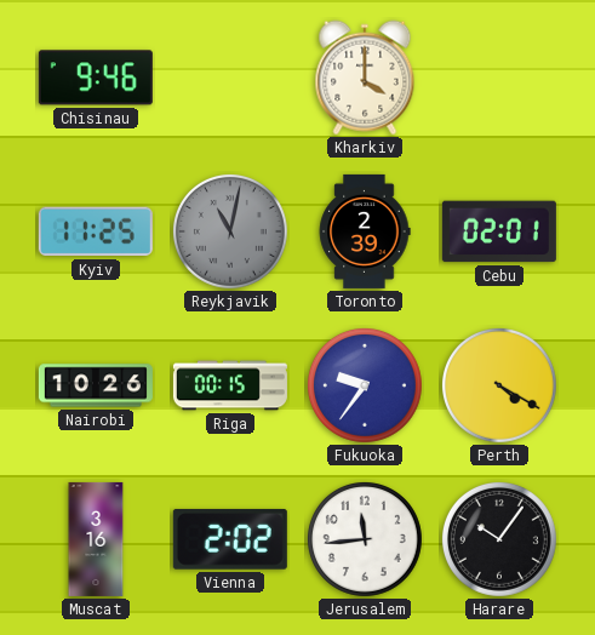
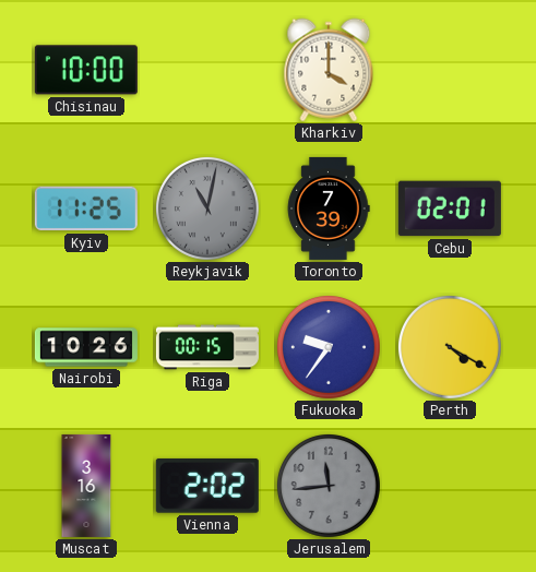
Chisinau: 9:46 -> 10:00
Toronto: 2:39 -> 7:39
Jerusalem dial: white -> grey
Harare: 10:06 -> none
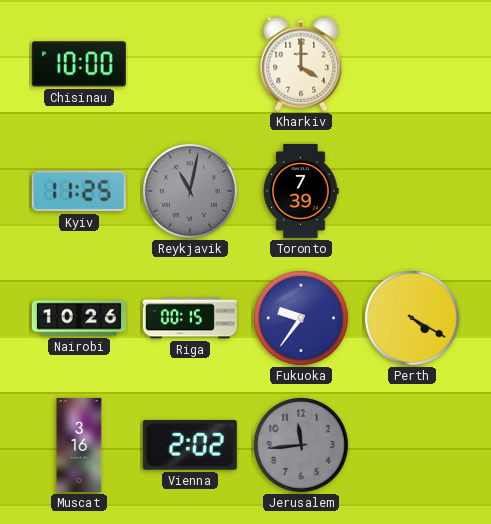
Cebu: 02:01 -> none
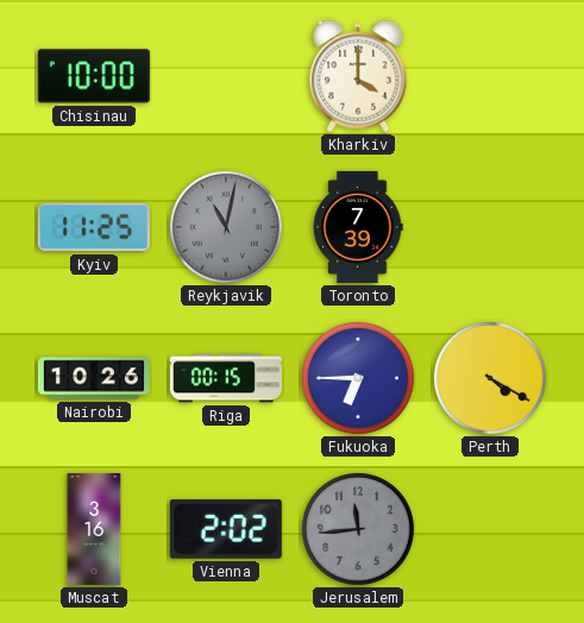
Fukuoka: 9:36 -> 6:45
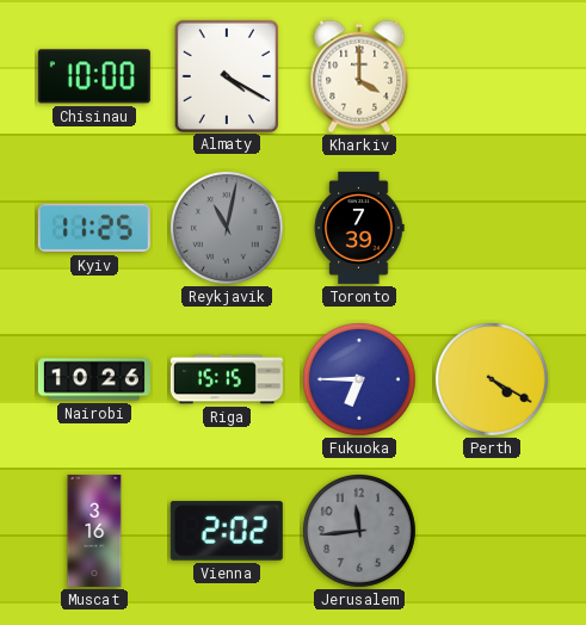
Almaty: none -> 4:20
Riga: 00:15 -> 15:15
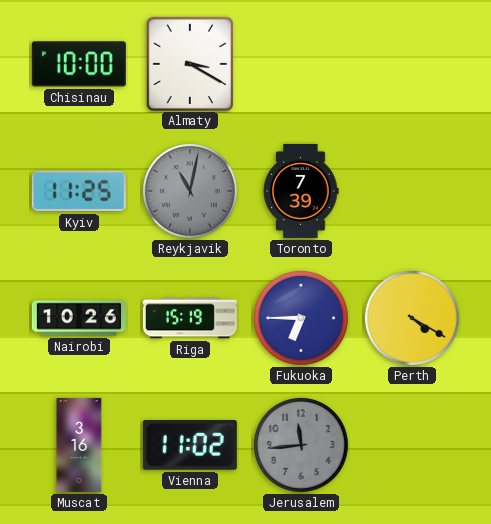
Almaty: 4:20 -> 3:20
Kharkiv: 4:00 -> none
Riga: 15:15 -> 15:19
Vienna: 2:02 -> 11:02
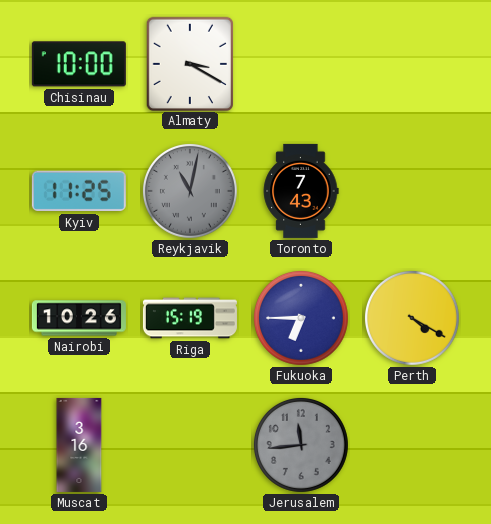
Toronto: 7:39 -> 7:43
Vienna: 11:02 -> none
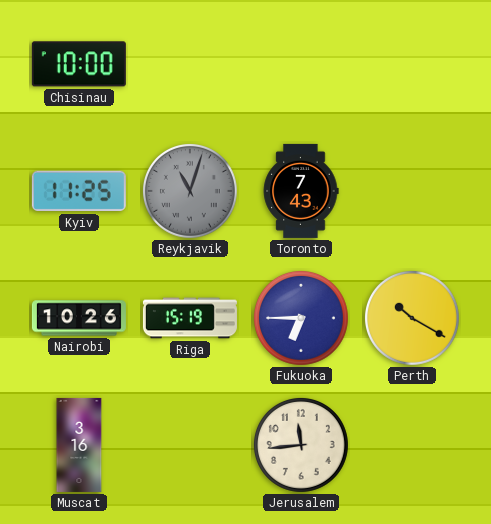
Almaty: 3:20 -> none
Reykjavik: 11:02 -> 11:03
Perth: 4:20 -> 10:20
Jerusalem dial: grey -> cream
